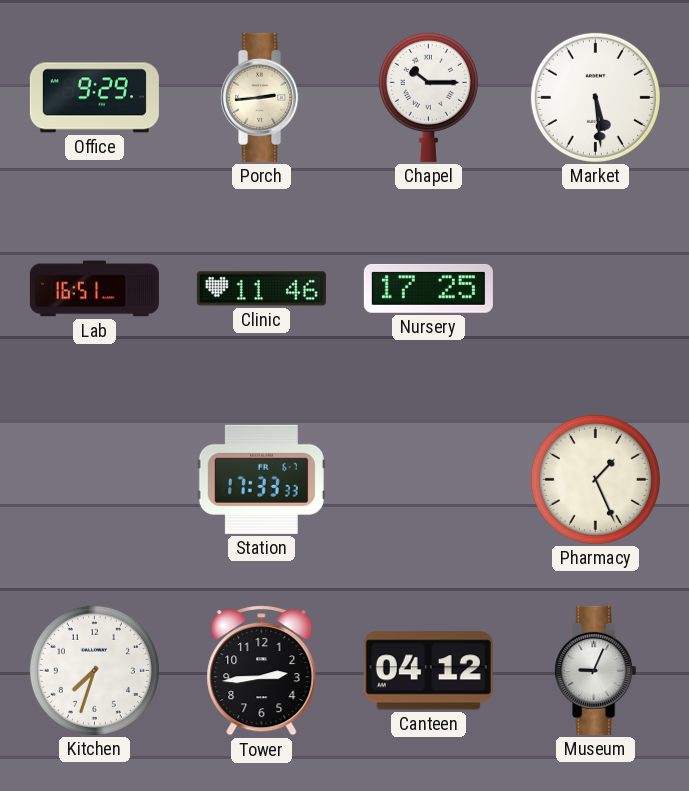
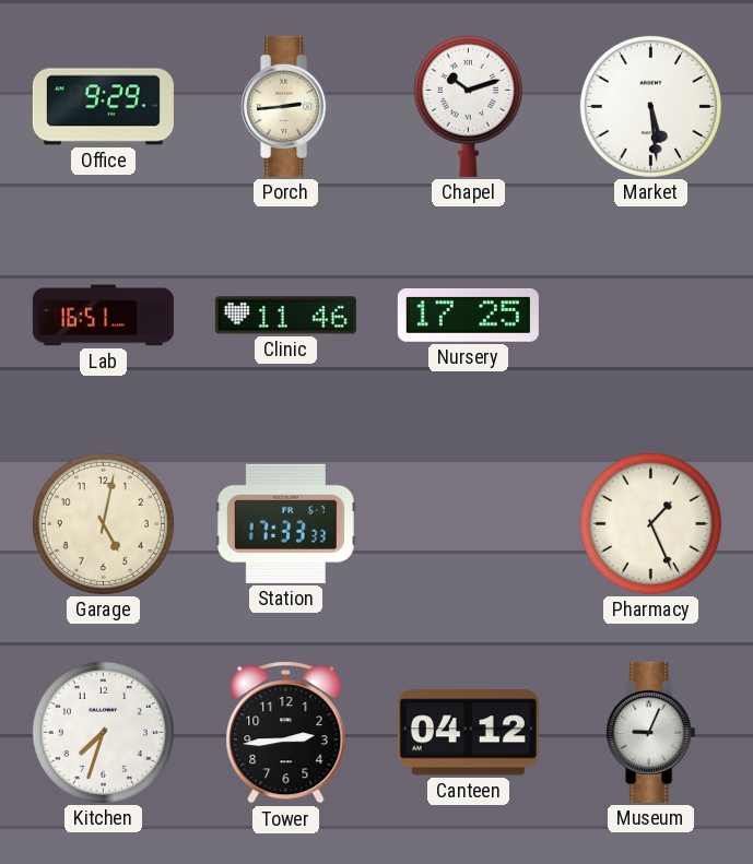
Chapel: 10:15 -> 10:12
Garage: none -> 5:02
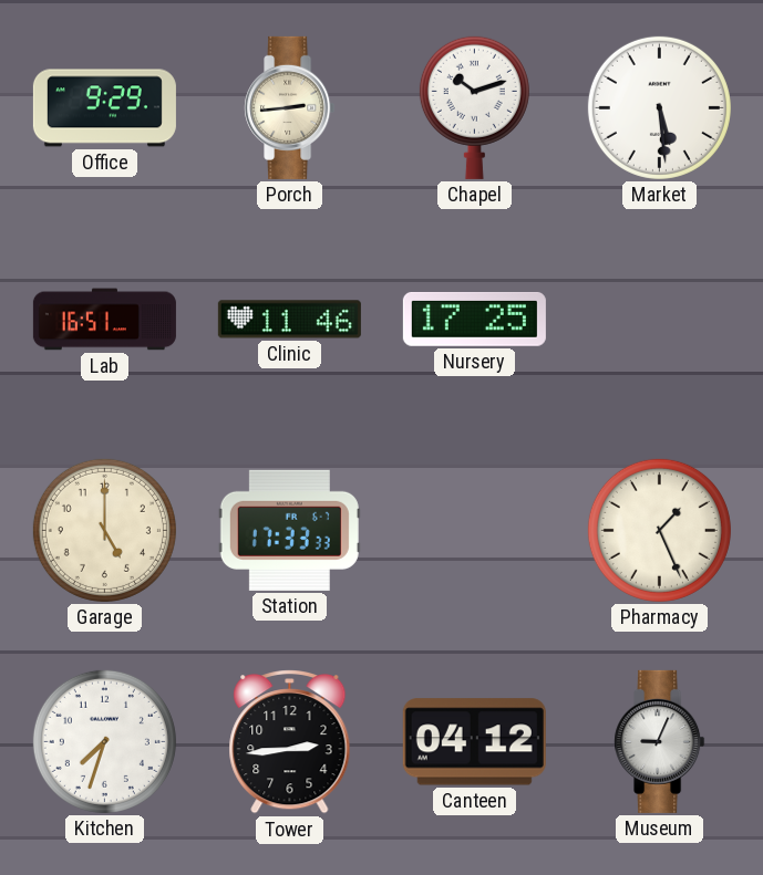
Garage: 5:02 -> 5:00
